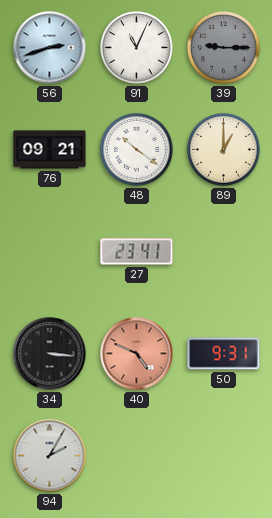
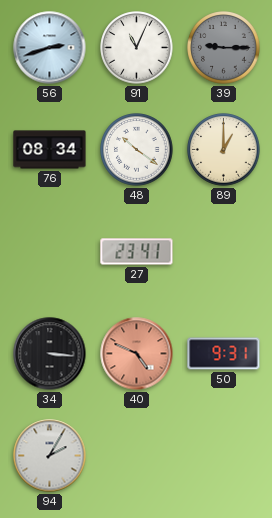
76: 09:21 -> 08:34
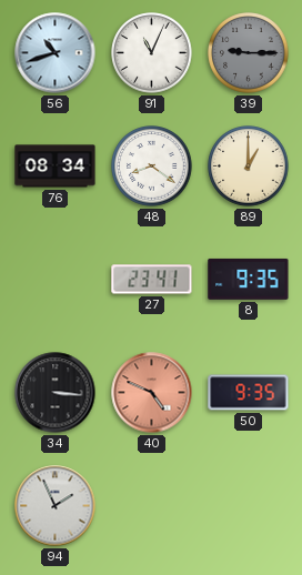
56: 2:42 -> 10:42
48: 10:21 -> 8:21
8: none -> 9:35
50: 9:31 -> 9:35
94: 2:05 -> 1:56
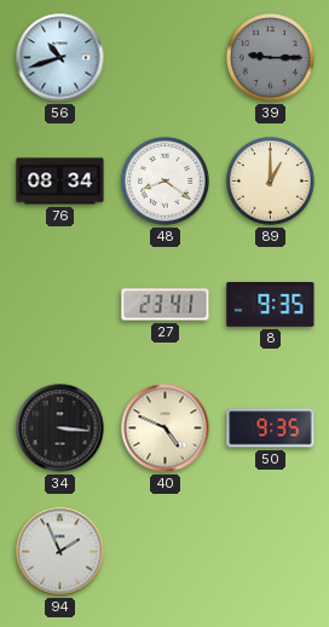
91: 11:04 -> none
40 dial: salmon -> cream
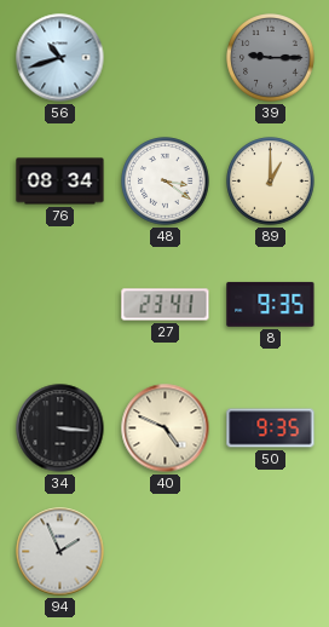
48: 8:21 -> 3:21
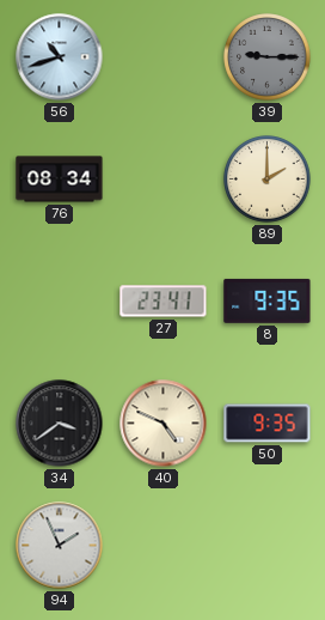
48: 3:21 -> none
89: 1:00 -> 2:00
34: 3:16 -> 3:39
